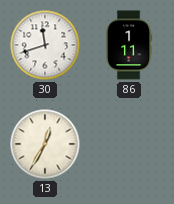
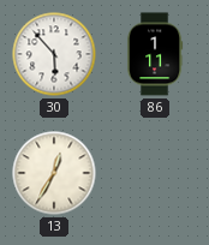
30: 11:42 -> 5:53
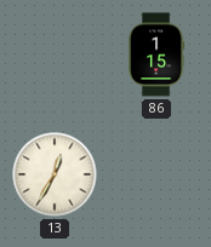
30: 5:53 -> none
86: 1:11 -> 1:15
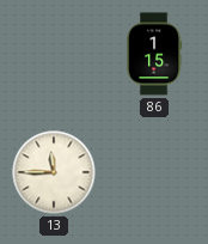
13: 12:35 -> 11:45
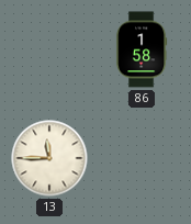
86: 1:15 -> 1:58
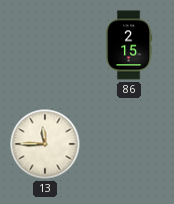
86: 1:58 -> 2:15
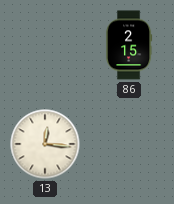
13: 11:45 -> 12:16
